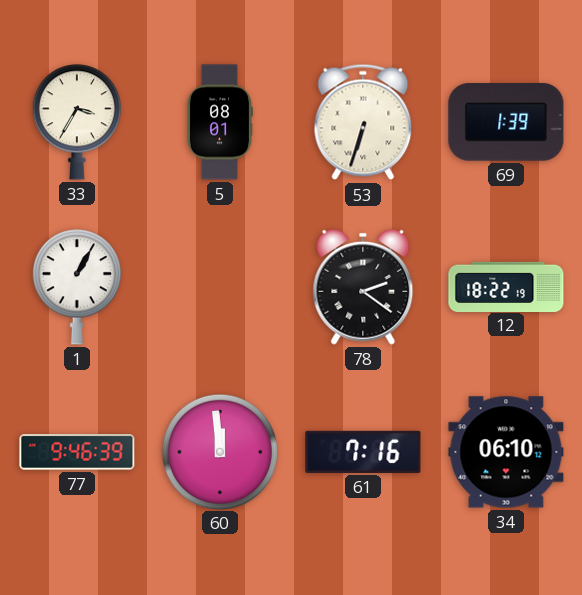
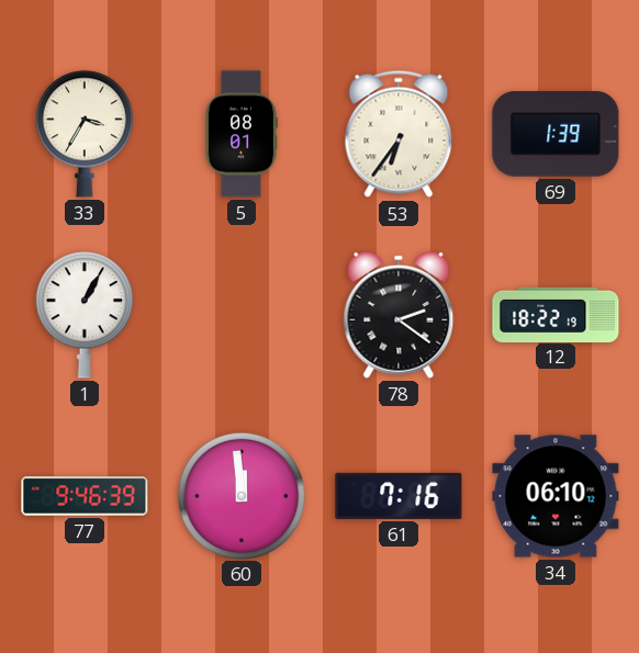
53: 6:33 -> 6:36
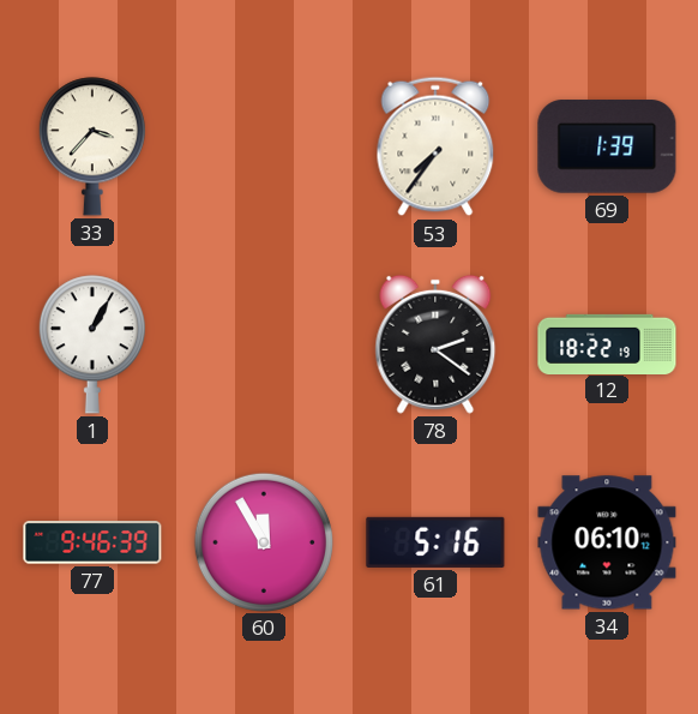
33: 3:35 -> 3:37
5: 08:01 -> none
53: 6:36 -> 7:36
60: 11:59 -> 11:55
61: 7:16 -> 5:16
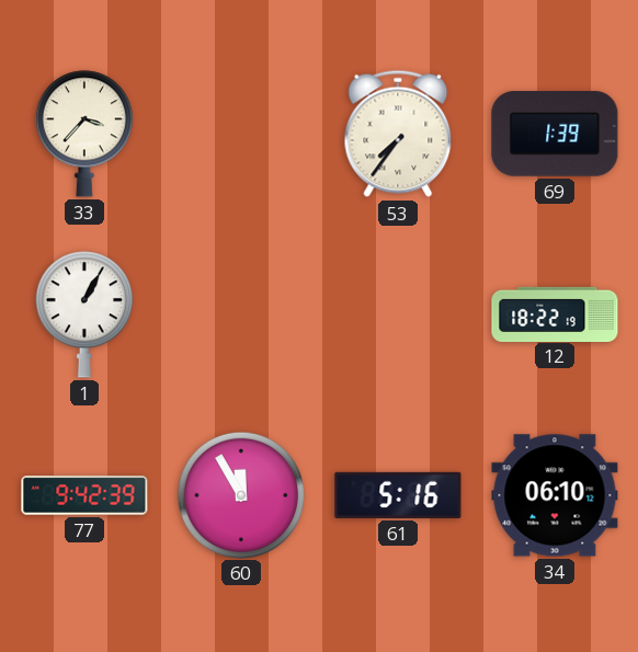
78: 2:21 -> none
77: 9:46 -> 9:42
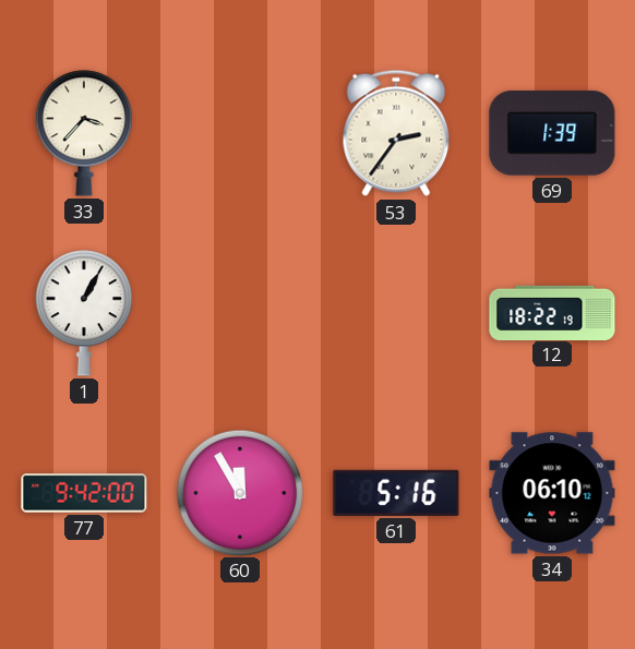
53: 7:36 -> 2:36
77: 9:42:39 -> 9:42:00
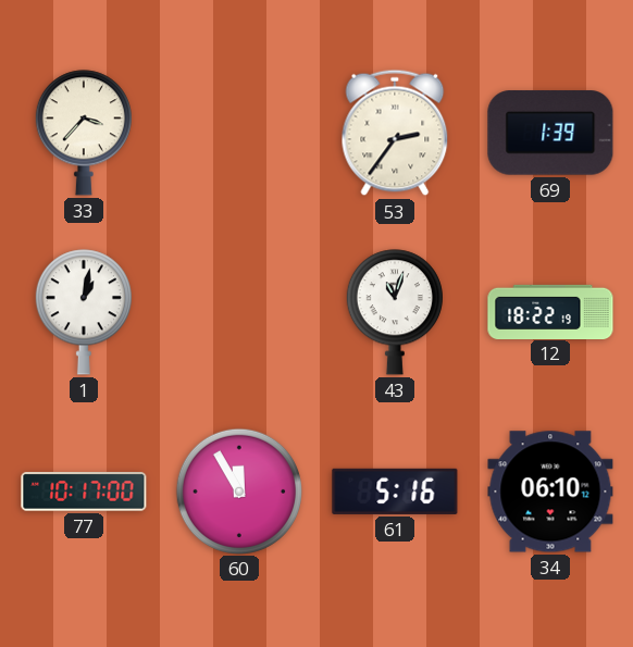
1: 1:05 -> 1:02
43: none -> 11:03
77: 9:42 -> 10:17
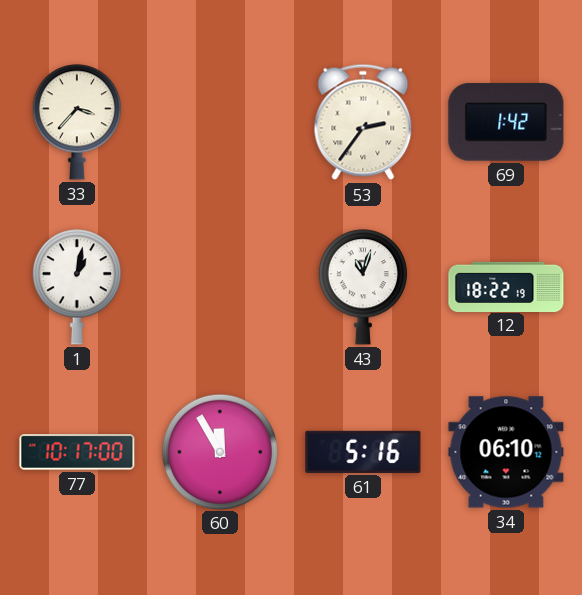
69: 1:39 -> 1:42
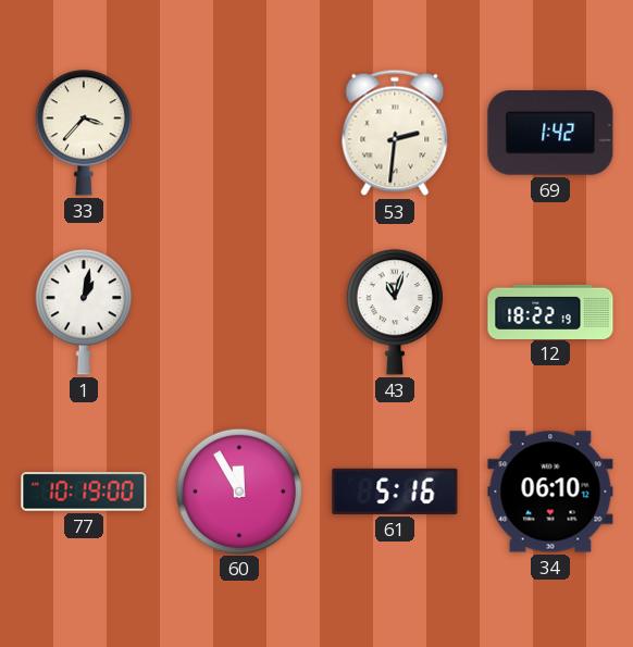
53: 2:36 -> 2:31
77: 10:17 -> 10:19
